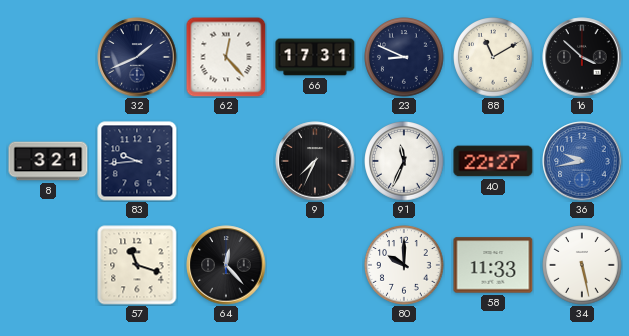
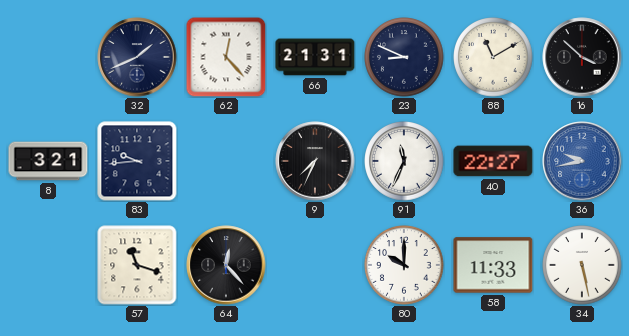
66: 17:31 -> 21:31
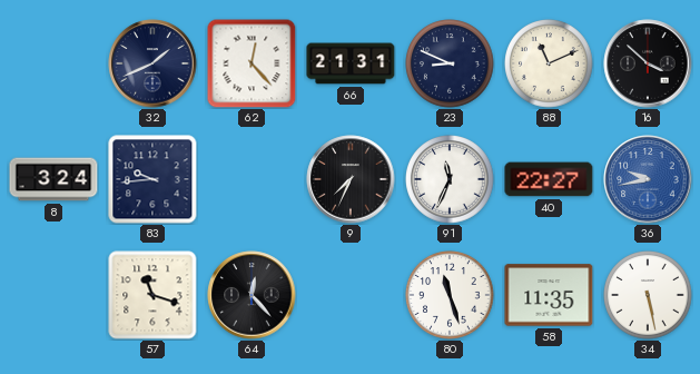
88: 11:10 -> 11:11
8: 3:21 -> 3:24
80: 10:00 -> 11:27
58: 11:33 -> 11:35
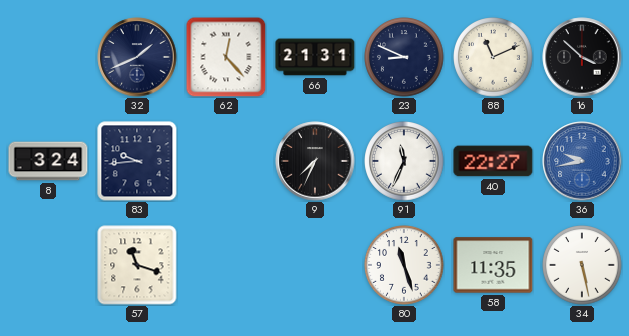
64: 12:23 -> none
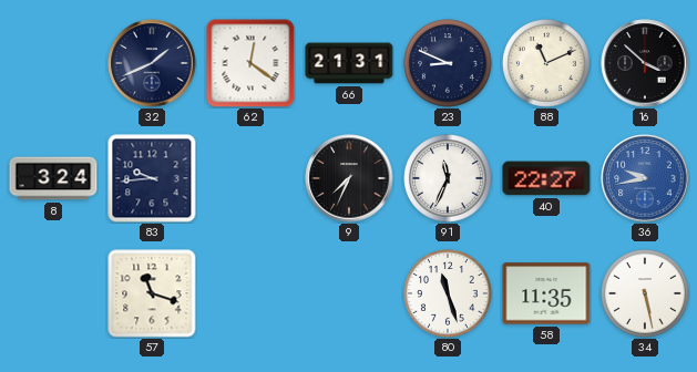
62: 12:23 -> 12:21
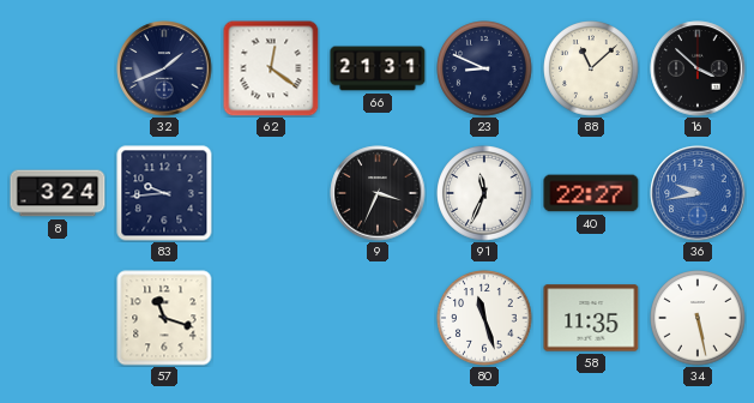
88: 11:11 -> 11:08
9: 7:34 -> 3:34
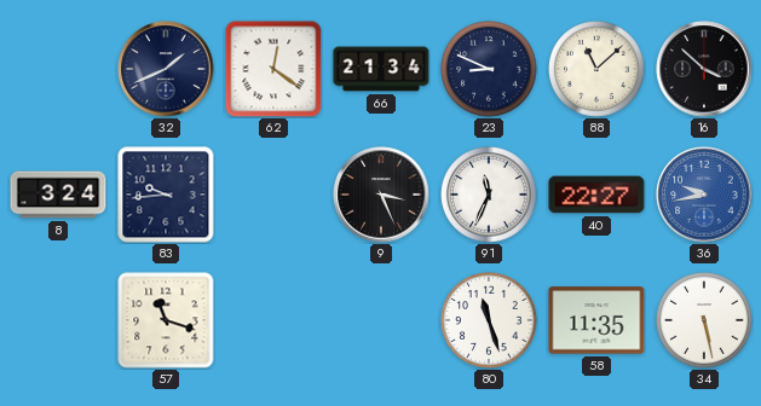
66: 21:31 -> 21:34
9: 3:34 -> 3:26
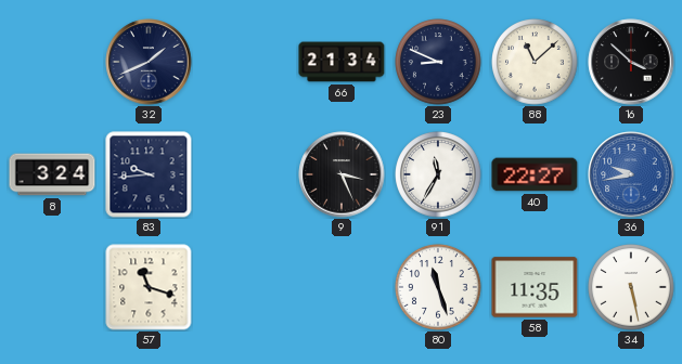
62: 12:21 -> none
91: 11:34 -> 11:35
